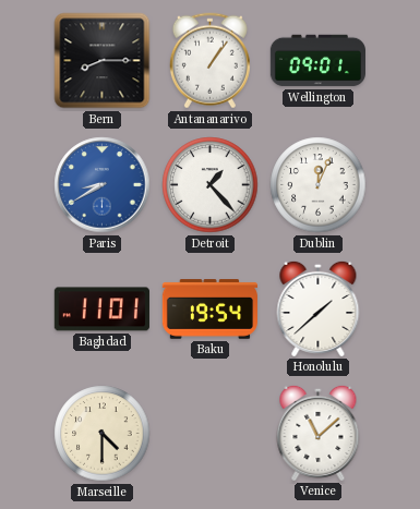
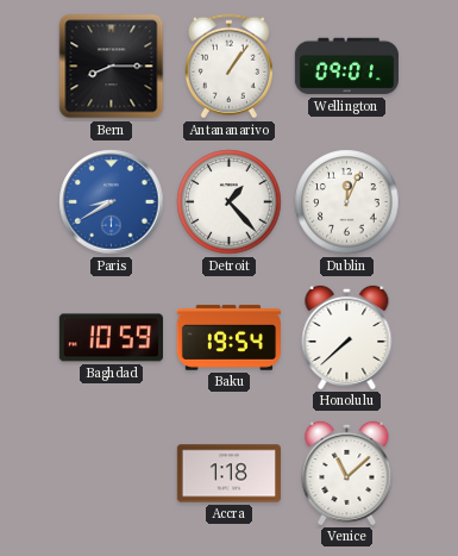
Baghdad: 11:01 -> 10:59
Honolulu: 1:38 -> 7:38
Marseille: 4:30 -> none
Accra: none -> 1:18
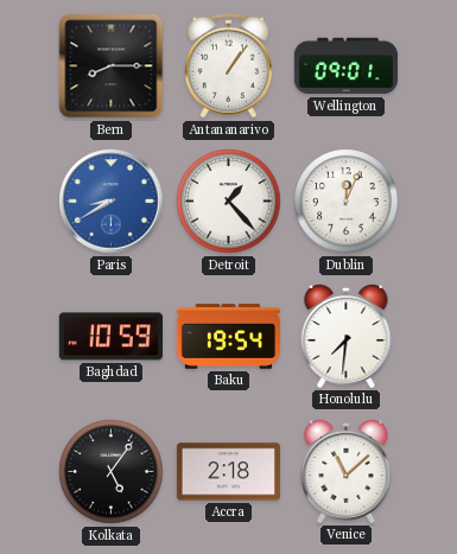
Honolulu: 7:38 -> 7:31
Kolkata: none -> 5:06
Accra: 1:18 -> 2:18
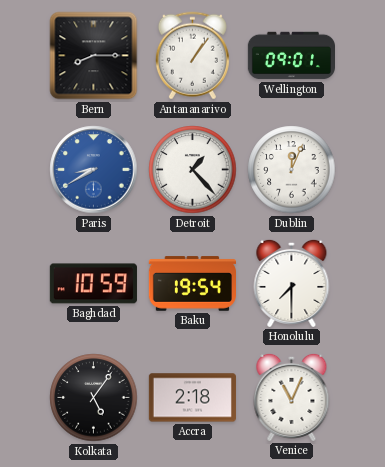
Honolulu: 7:31 -> 7:30
Venice: 11:08 -> 11:04
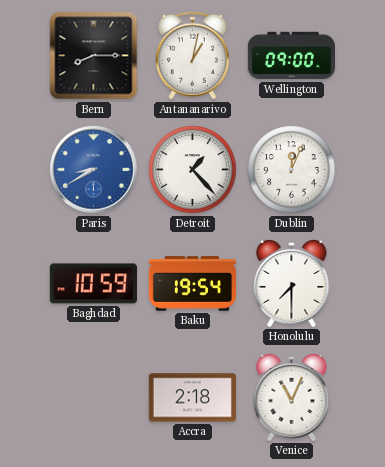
Antananarivo: 1:06 -> 1:02
Wellington: 09:01 -> 09:00
Kolkata: 5:06 -> none
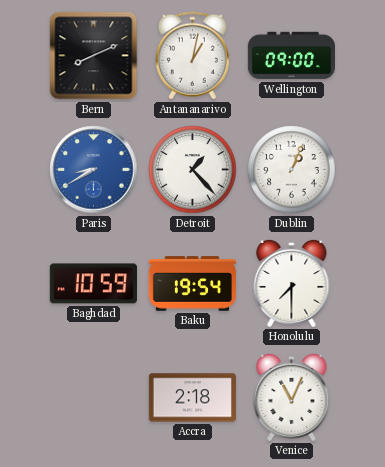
Bern: 8:15 -> 8:11
Dublin: 12:04 -> 1:04
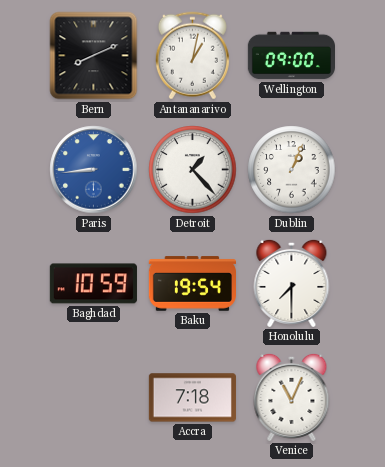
Paris: 8:40 -> 8:44
Accra: 2:18 -> 7:18
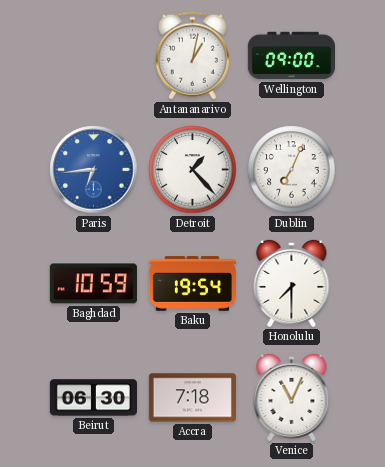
Bern: 8:11 -> none
Paris: 8:44 -> 6:44
Dublin: 1:04 -> 7:04
Beirut: none -> 06:30
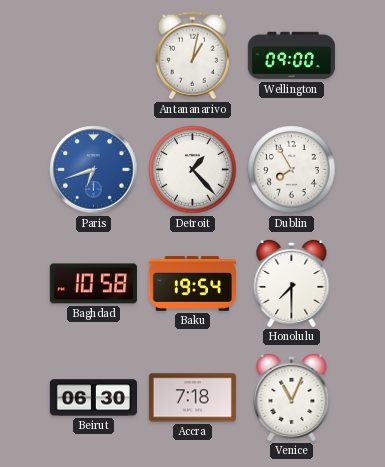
Paris: 6:44 -> 6:42
Dublin: 7:04 -> 7:55
Baghdad: 10:59 -> 10:58
